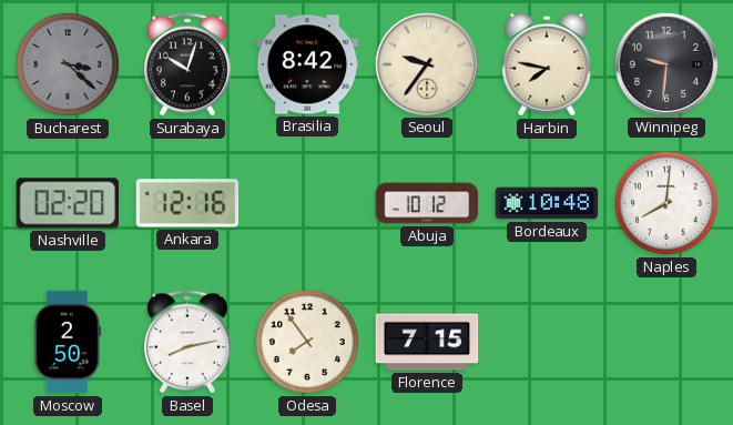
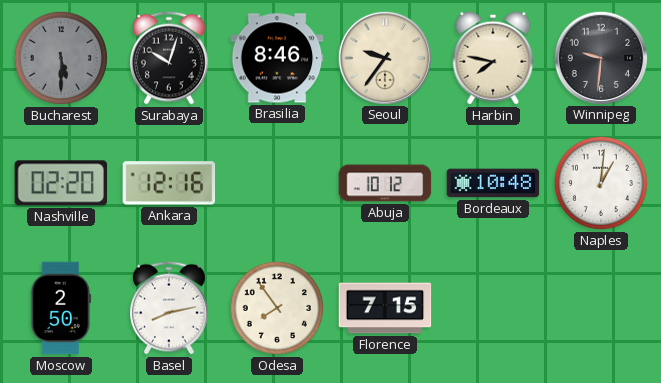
Bucharest: 3:22 -> 5:30
Brasilia: 8:42 -> 8:46
Naples: 8:01 -> 1:01
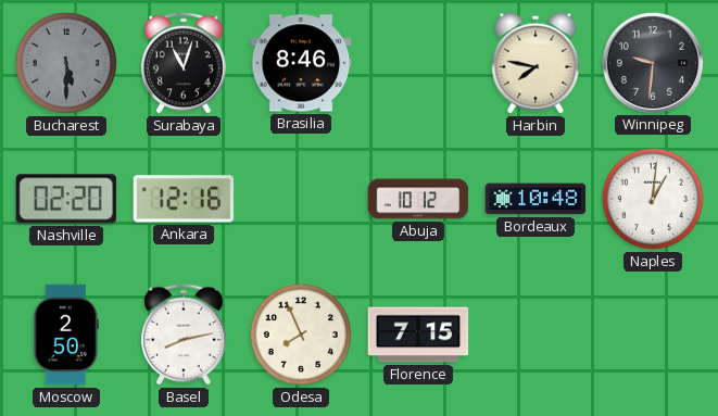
Surabaya: 10:03 -> 11:03
Seoul: 9:36 -> none
Odesa: 7:54 -> 7:56
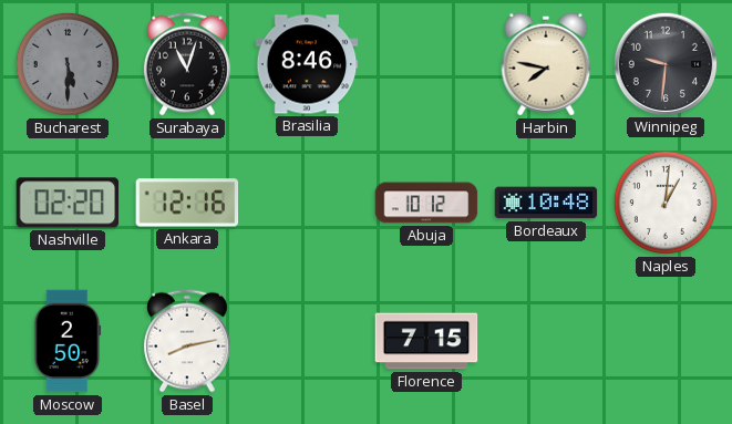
Odesa: 7:56 -> none
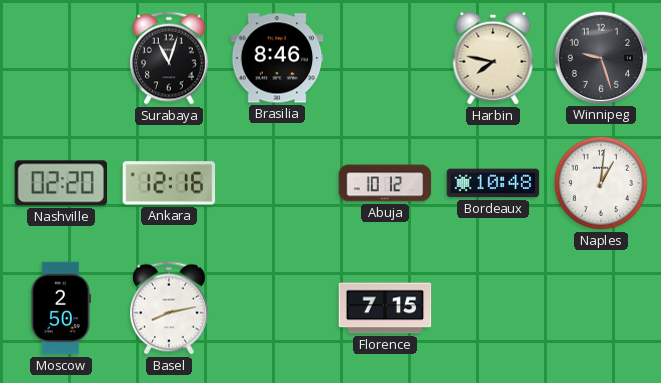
Bucharest: 5:30 -> none
Winnipeg: 9:31 -> 9:27
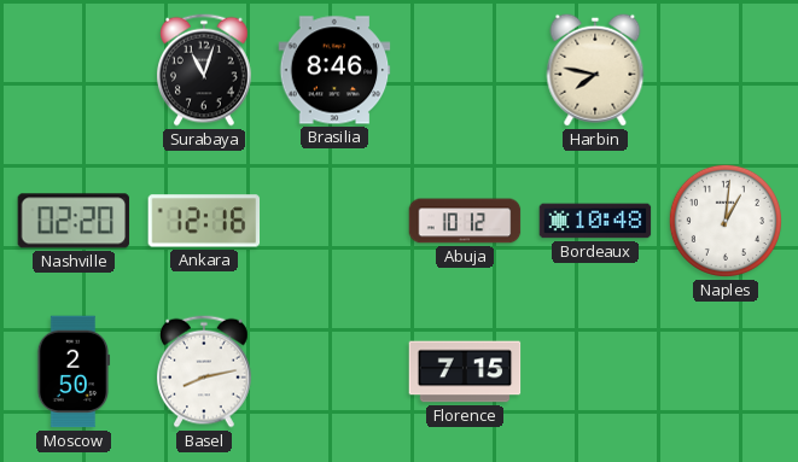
Winnipeg: 9:27 -> none
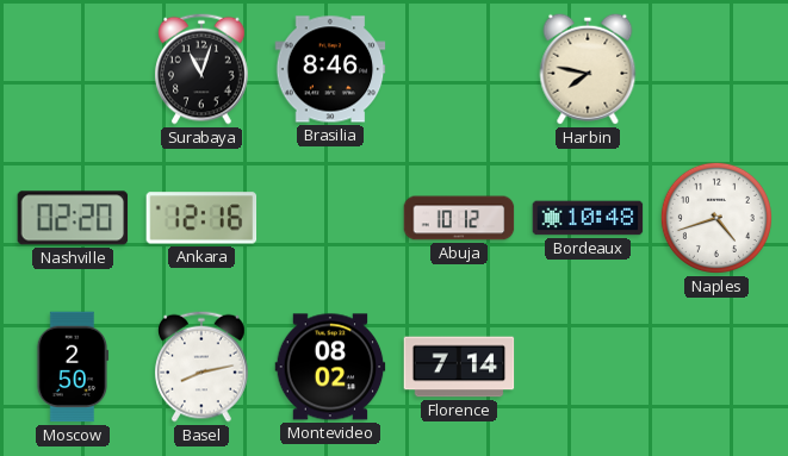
Naples: 1:01 -> 4:42
Montevideo: none -> 08:02
Florence: 7:15 -> 7:14
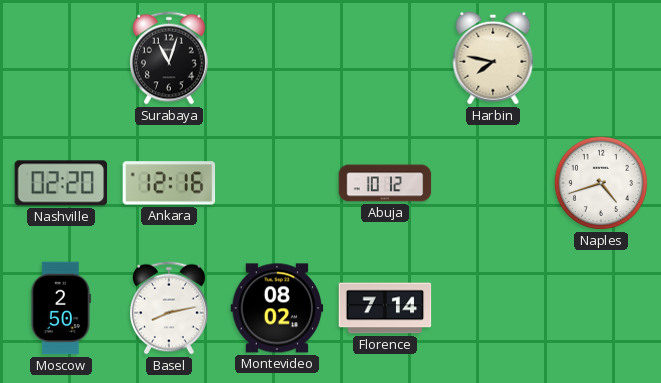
Brasilia: 8:46 -> none
Bordeaux: 10:48 -> none
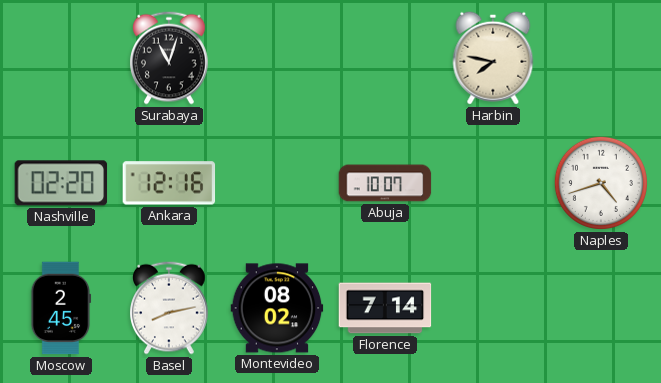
Abuja: 10:12 -> 10:07
Moscow: 2:50 -> 2:45
